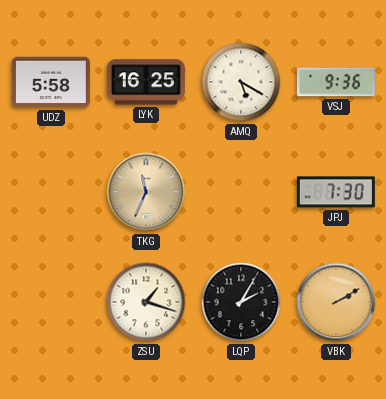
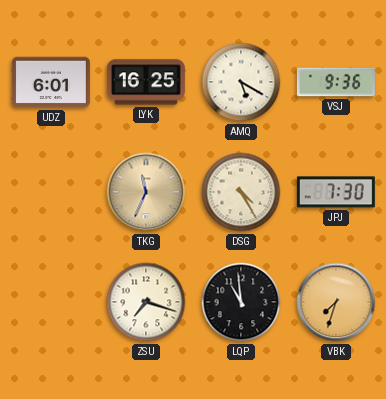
UDZ: 5:58 -> 6:01
DSG: none -> 4:25
ZSU: 1:18 -> 7:18
LQP: 2:05 -> 10:59
VBK: 2:10 -> 7:33
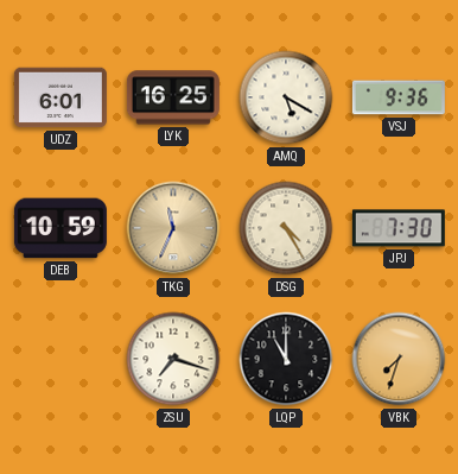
DEB: none -> 10:59
LQP: 10:59 -> 11:00
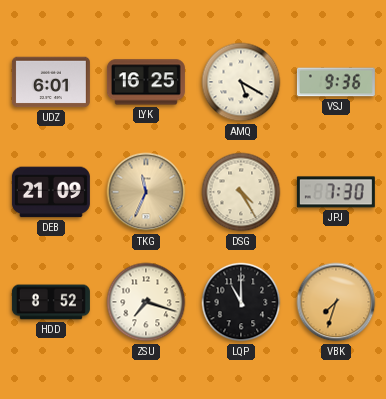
DEB: 10:59 -> 21:09
HDD: none -> 8:52
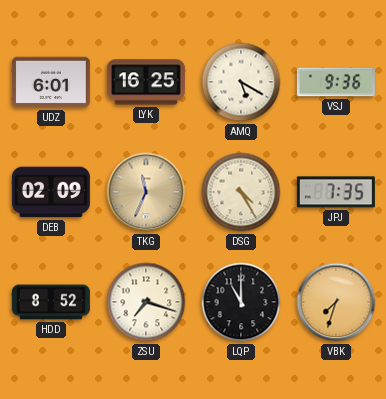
DEB: 21:09 -> 02:09
JPJ: 7:30 -> 7:35
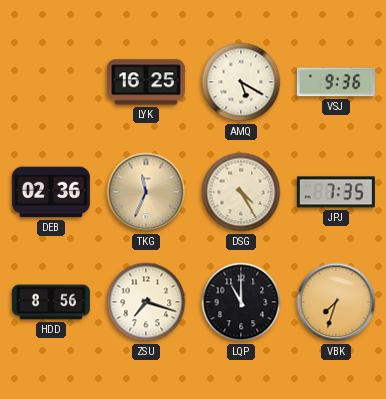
UDZ: 6:01 -> none
DEB: 02:09 -> 02:36
HDD: 8:52 -> 8:56
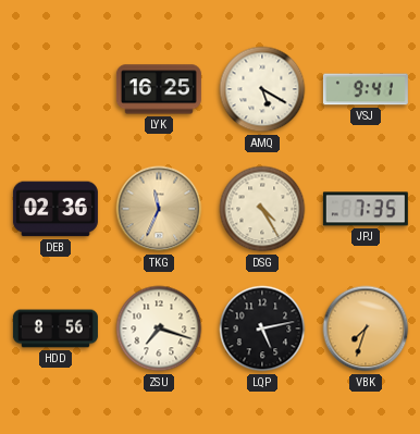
VSJ: 9:36 -> 9:41
LQP: 11:00 -> 5:13
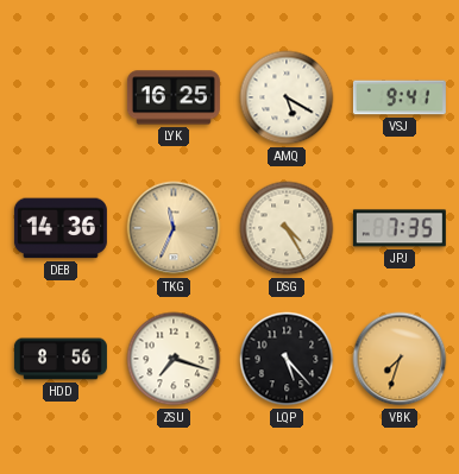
DEB: 02:36 -> 14:36
LQP: 5:13 -> 5:23
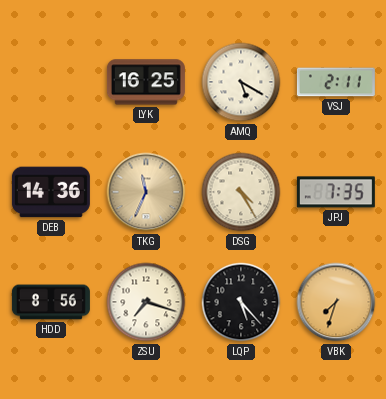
VSJ: 9:41 -> 2:11
